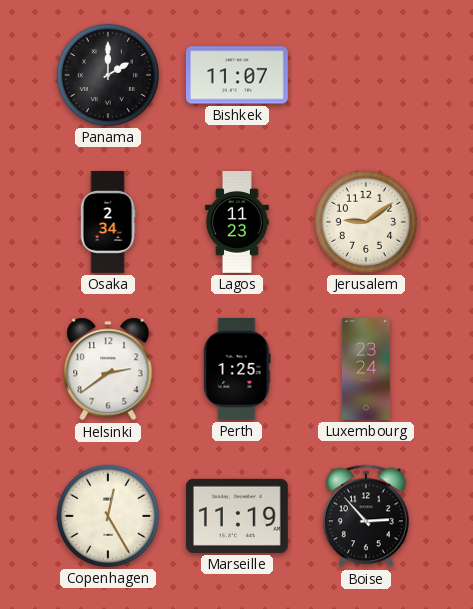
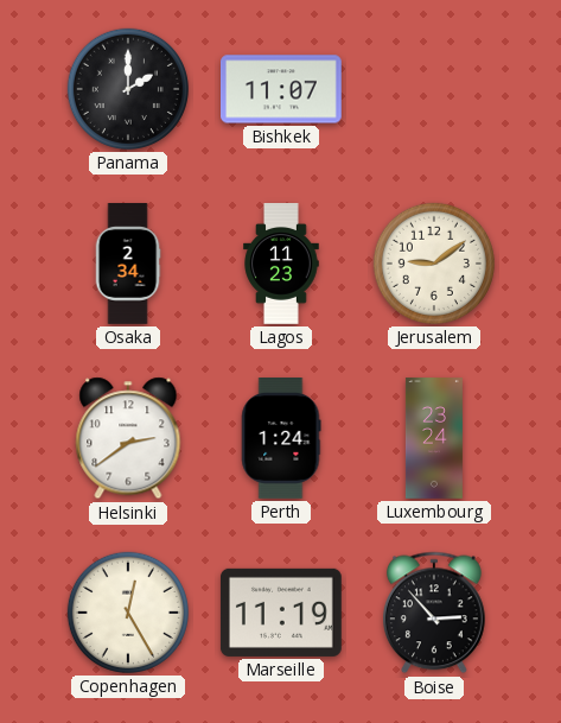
Perth: 1:25 -> 1:24
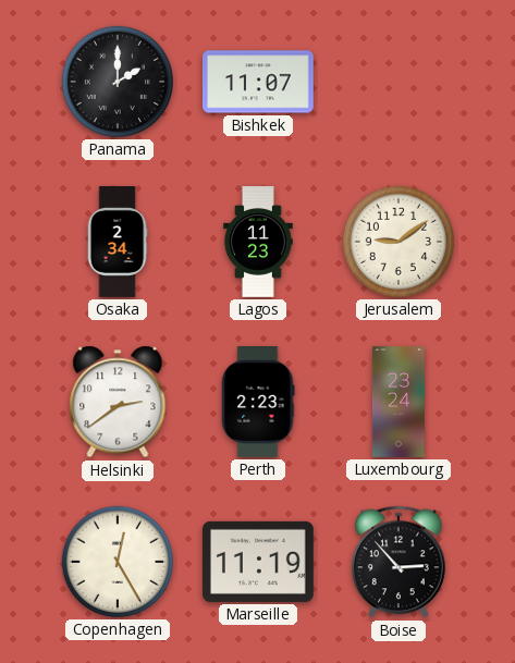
Perth: 1:24 -> 2:23
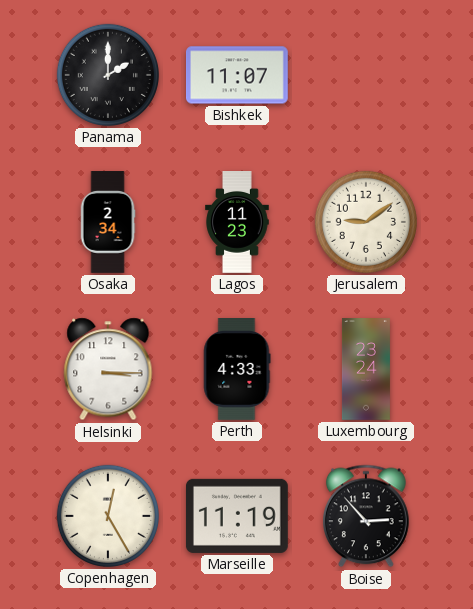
Helsinki: 2:39 -> 3:15
Perth: 2:23 -> 4:33
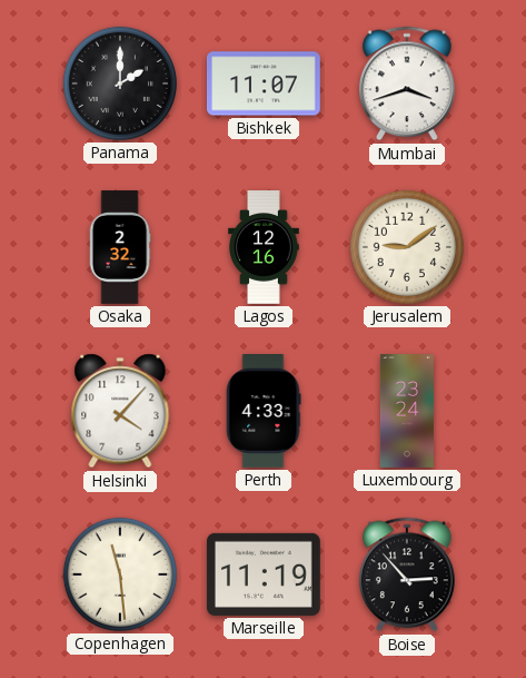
Mumbai: none -> 3:42
Osaka: 2:34 -> 2:32
Lagos: 11:23 -> 12:16
Helsinki: 3:15 -> 4:07
Copenhagen: 12:25 -> 11:29
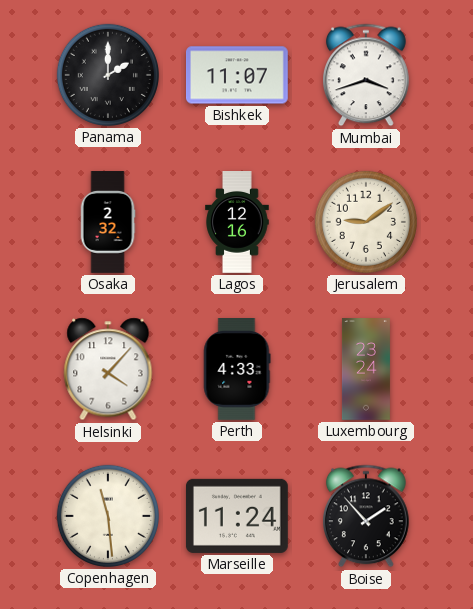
Marseille: 11:19 -> 11:24
Boise: 2:53 -> 1:53
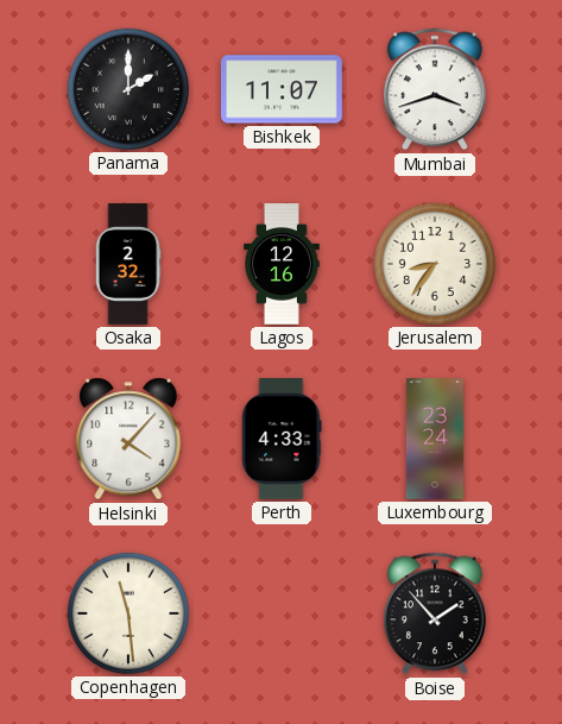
Jerusalem: 9:09 -> 8:36
Marseille: 11:24 -> none
